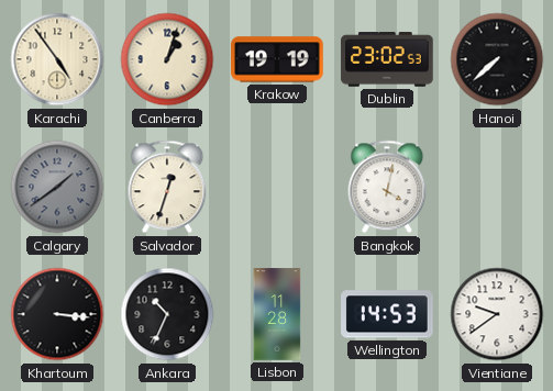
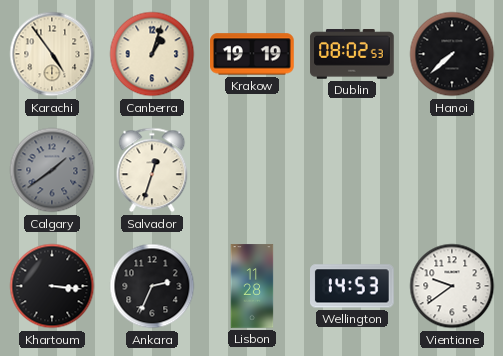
Dublin: 23:02 -> 08:02
Bangkok: 4:02 -> none
Ankara: 10:34 -> 2:34
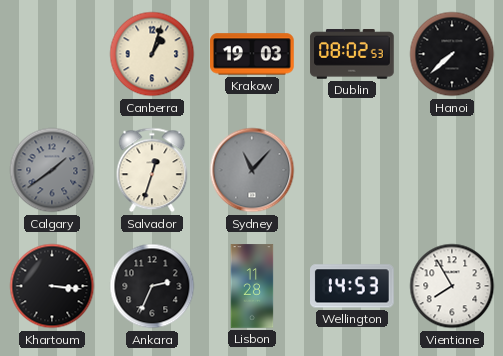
Karachi: 4:54 -> none
Krakow: 19:19 -> 19:03
Sydney: none -> 11:07
Vientiane: 9:39 -> 7:55
